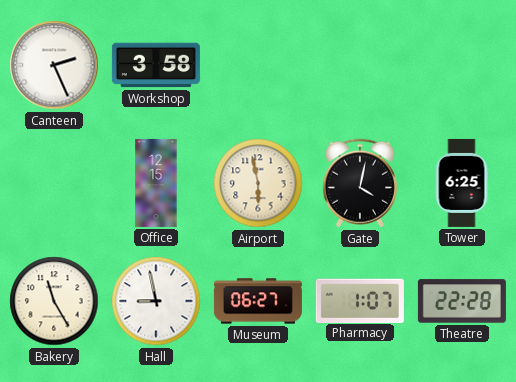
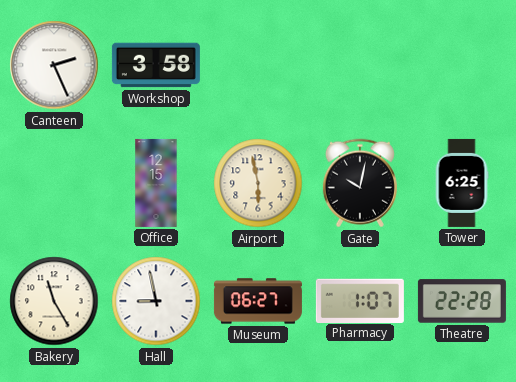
Gate: 4:02 -> 10:02
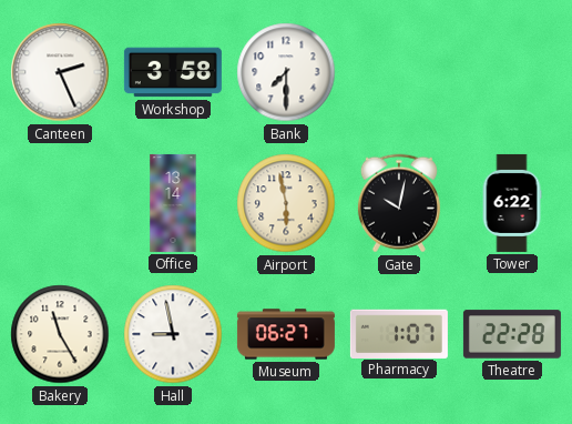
Bank: none -> 7:30
Office: 12:15 -> 13:14
Tower: 6:25 -> 6:22
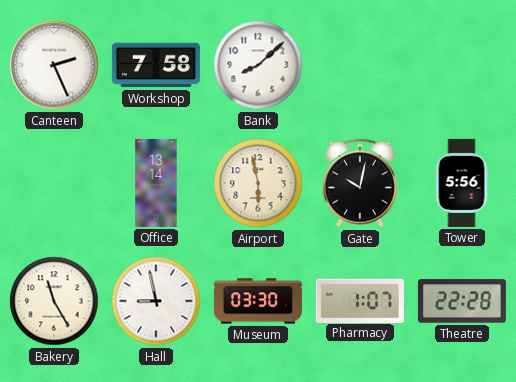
Workshop: 3:58 -> 7:58
Bank: 7:30 -> 8:08
Tower: 6:22 -> 5:56
Museum: 06:27 -> 03:30
